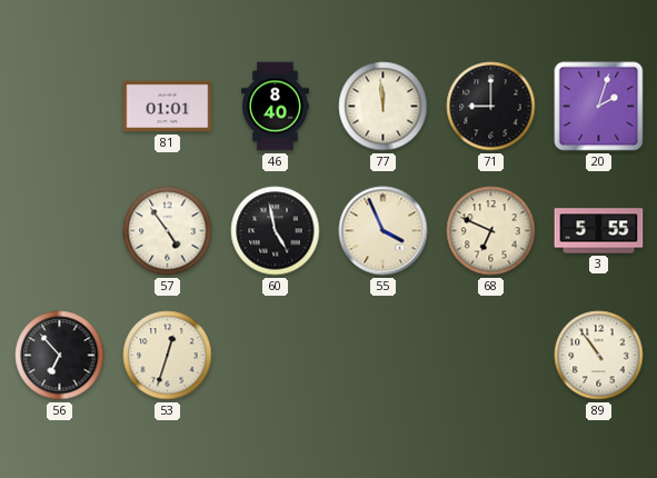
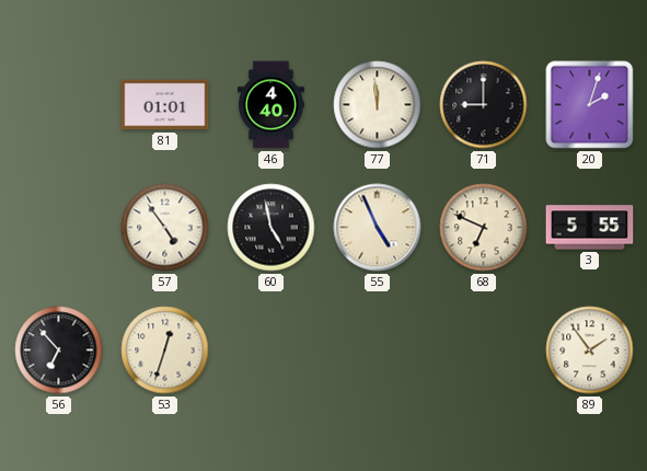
46: 8:40 -> 4:40
55: 3:56 -> 4:56
89: 10:54 -> 1:54
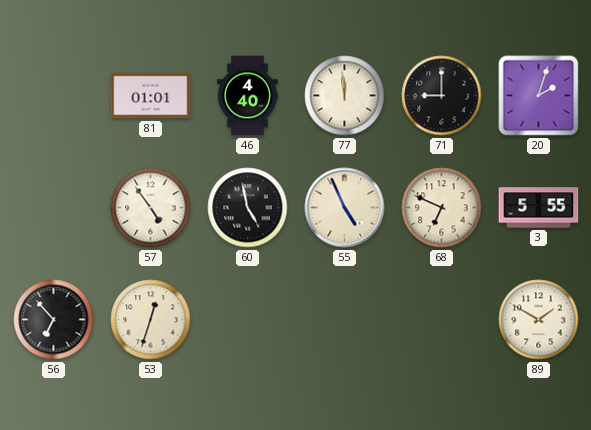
89: 1:54 -> 1:50
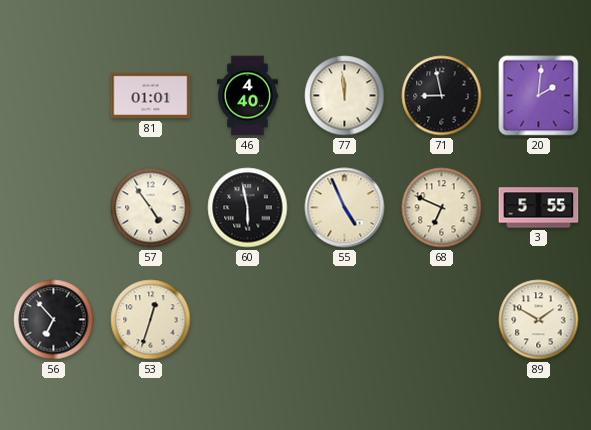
71: 9:00 -> 8:58
20: 2:03 -> 2:01
60: 4:58 -> 5:58
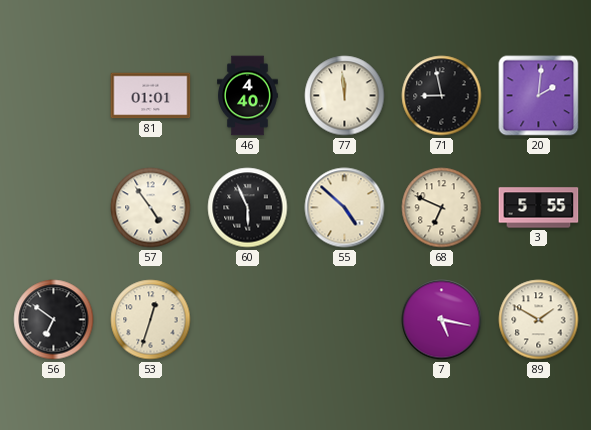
60: 5:58 -> 5:56
55: 4:56 -> 4:52
56: 6:53 -> 6:51
7: none -> 5:17
